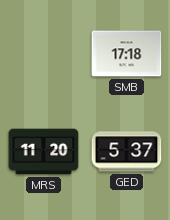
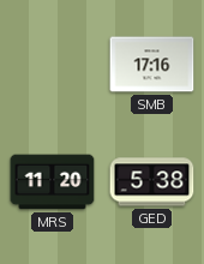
SMB: 17:18 -> 17:16
GED: 5:37 -> 5:38
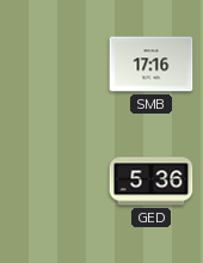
MRS: 11:20 -> none
GED: 5:38 -> 5:36
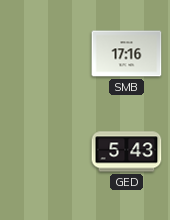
GED: 5:36 -> 5:43
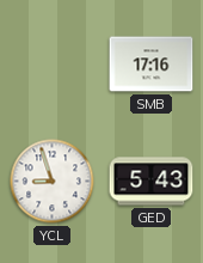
YCL: none -> 8:57
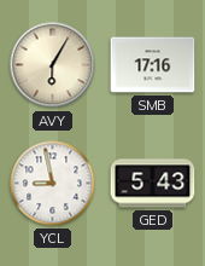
AVY: none -> 6:05
YCL: 8:57 -> 8:58
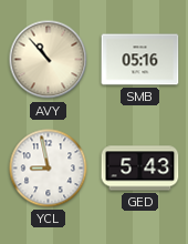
AVY: 6:05 -> 10:53
SMB: 17:16 -> 05:16
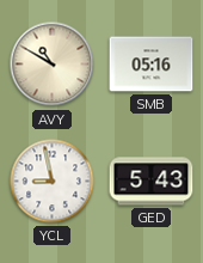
AVY: 10:53 -> 10:50
